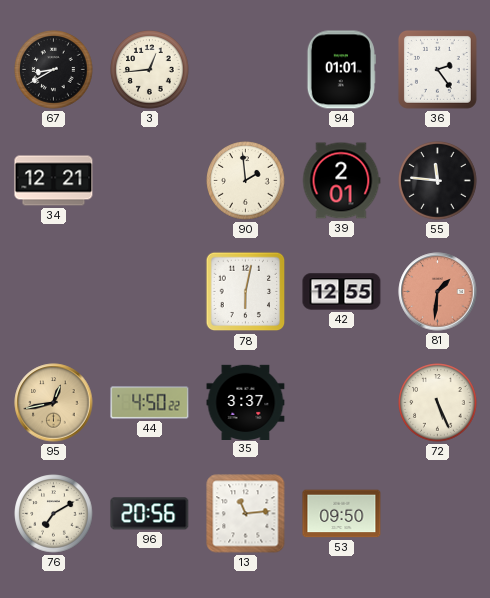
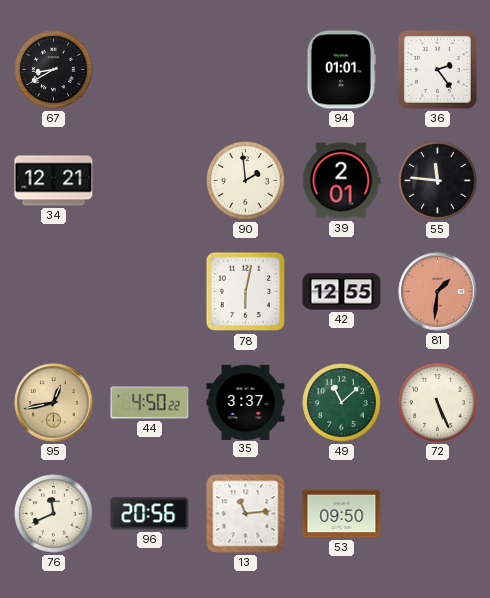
3: 12:44 -> none
49: none -> 11:08
76: 7:10 -> 11:41
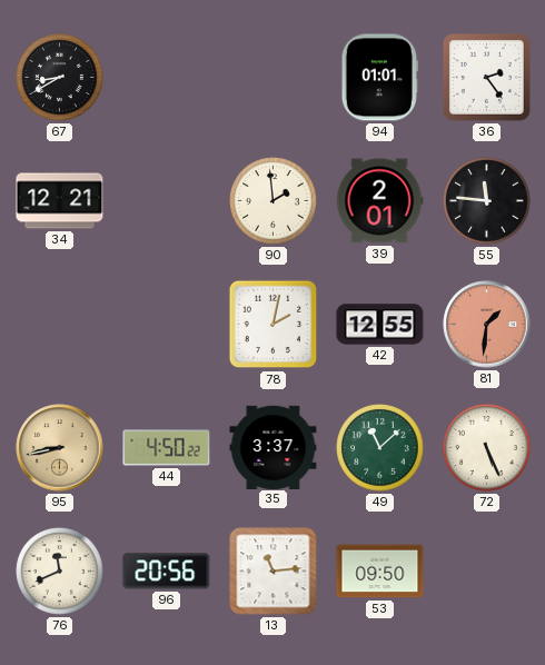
78: 6:02 -> 2:02
95: 12:43 -> 8:43
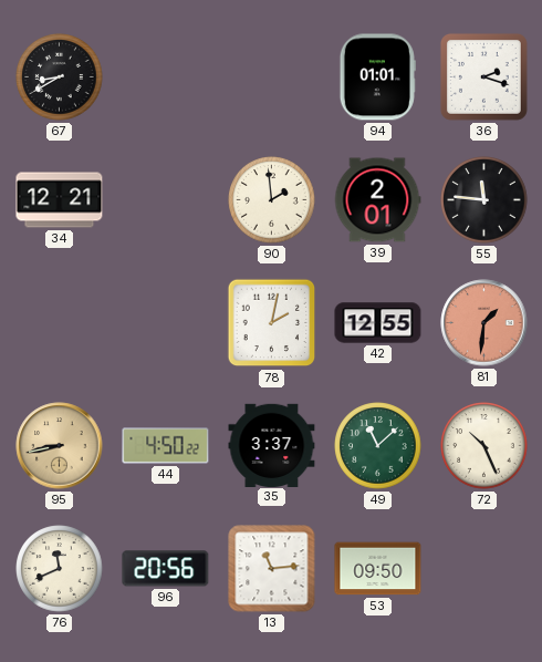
36: 2:24 -> 2:18
72: 5:26 -> 10:26
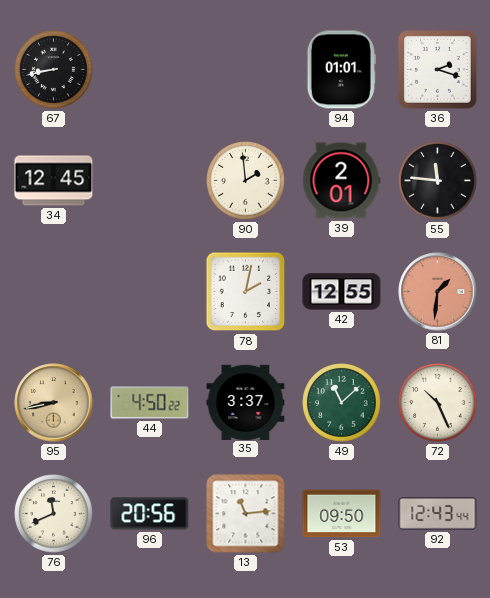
67: 8:40 -> 8:43
34: 12:21 -> 12:45
92: none -> 12:43
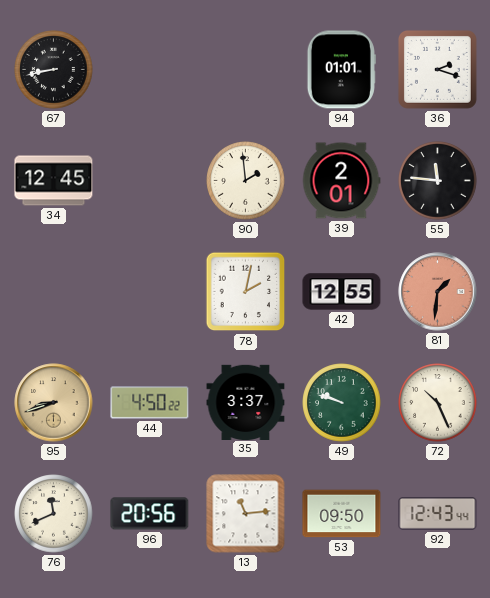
95: 8:43 -> 8:42
49: 11:08 -> 9:48
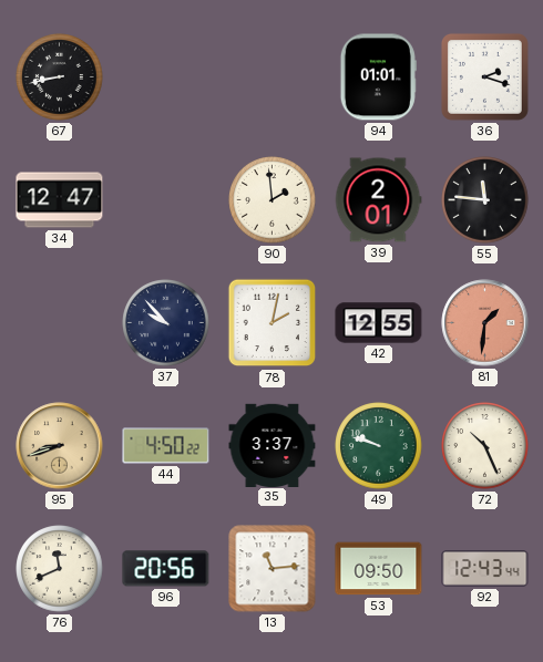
34: 12:45 -> 12:47
37: none -> 9:53
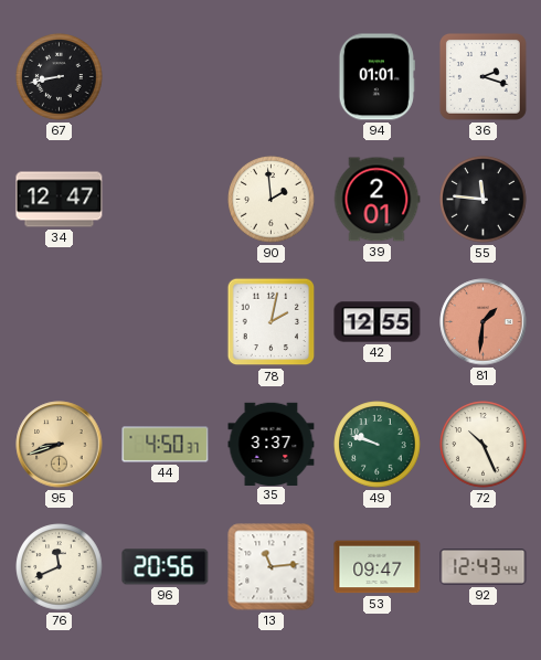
37: 9:53 -> none
44: 4:50:22 -> 4:50:37
53: 09:50 -> 09:47
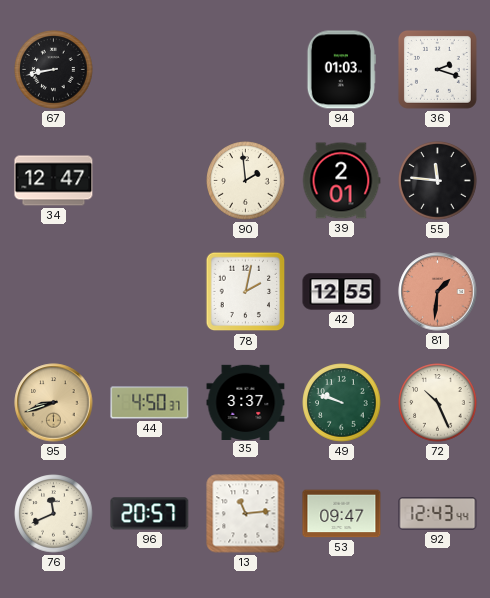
94: 01:01 -> 01:03
96: 20:56 -> 20:57
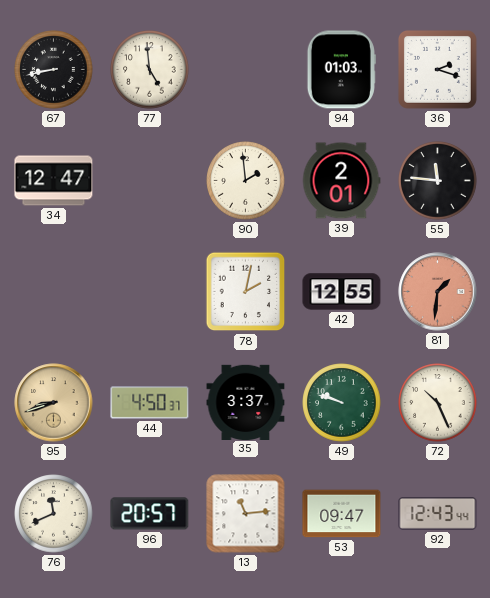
77: none -> 4:59
